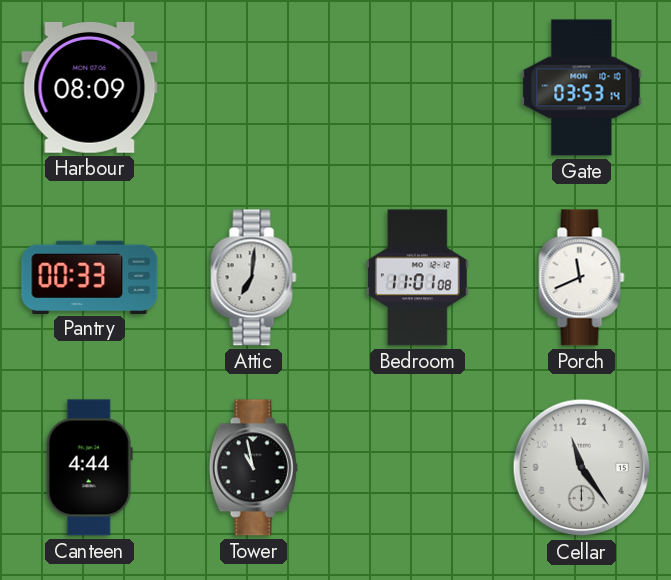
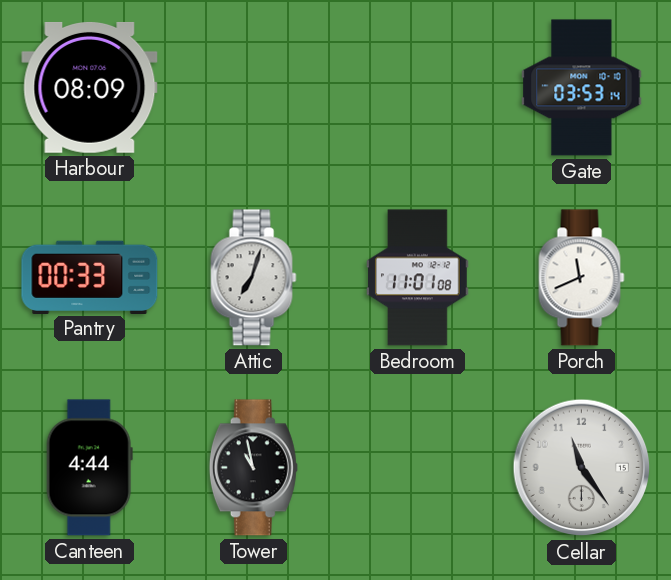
Attic: 7:01 -> 7:03
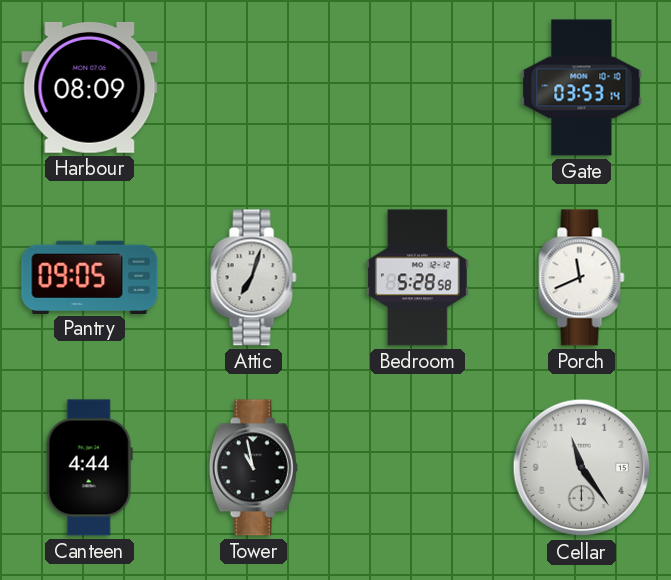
Pantry: 00:33 -> 09:05
Bedroom: 11:01 -> 5:28
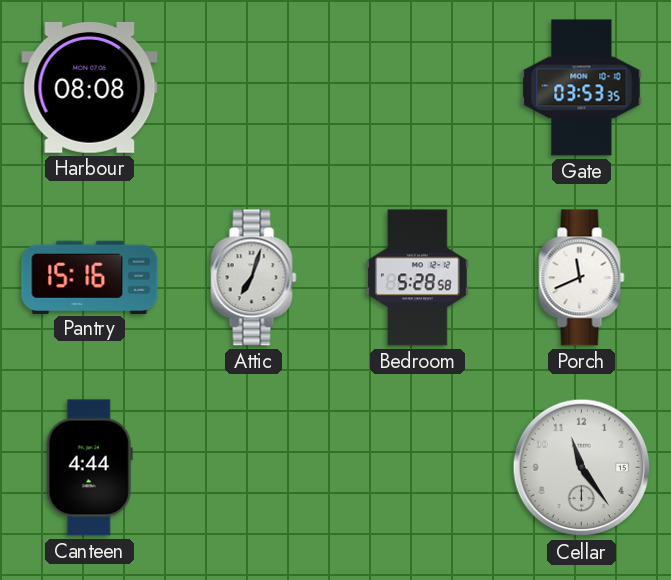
Harbour: 08:09 -> 08:08
Gate: 03:53:14 -> 03:53:35
Pantry: 09:05 -> 15:16
Tower: 10:58 -> none
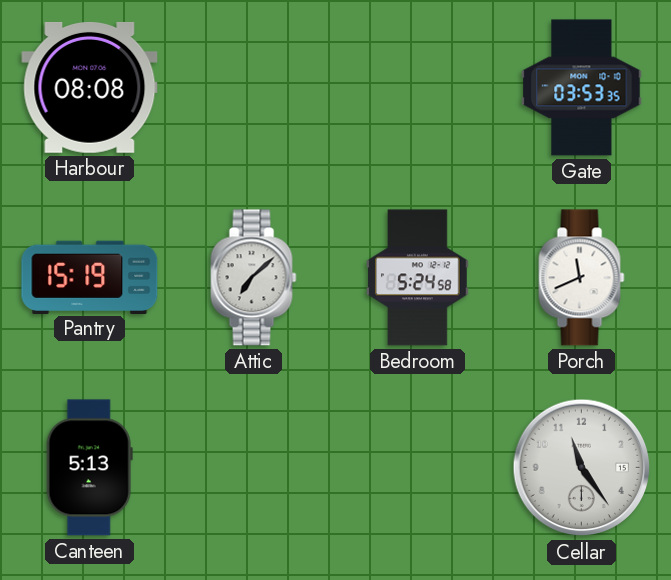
Pantry: 15:16 -> 15:19
Attic: 7:03 -> 7:08
Bedroom: 5:28 -> 5:24
Canteen: 4:44 -> 5:13
